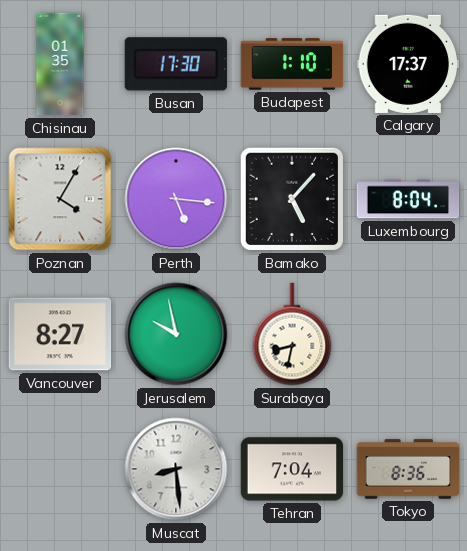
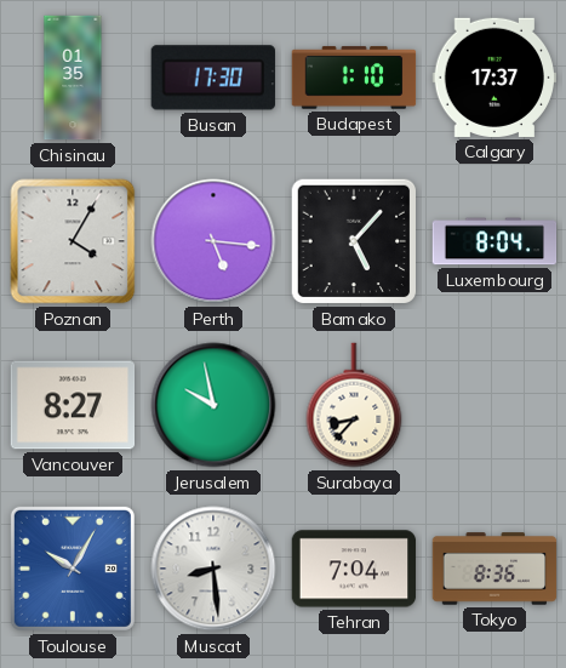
Surabaya: 8:32 -> 8:37
Toulouse: none -> 10:05
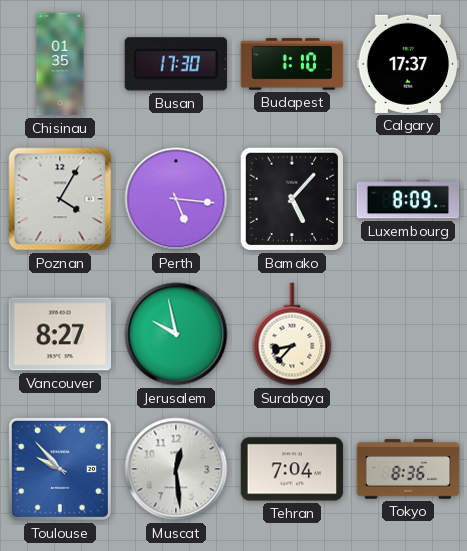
Luxembourg: 8:04 -> 8:09
Toulouse: 10:05 -> 9:53
Muscat: 8:29 -> 12:29
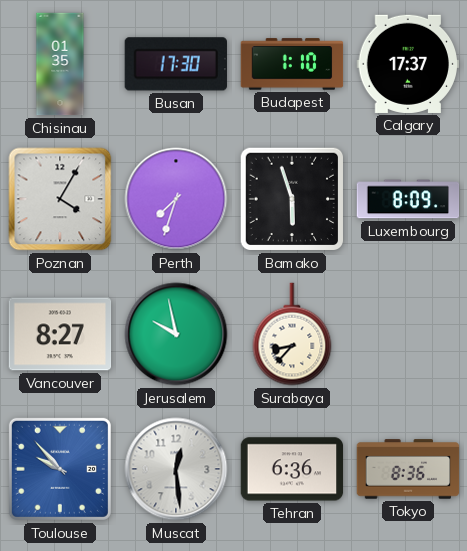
Perth: 5:16 -> 7:33
Bamako: 5:07 -> 5:57
Tehran: 7:04 -> 6:36
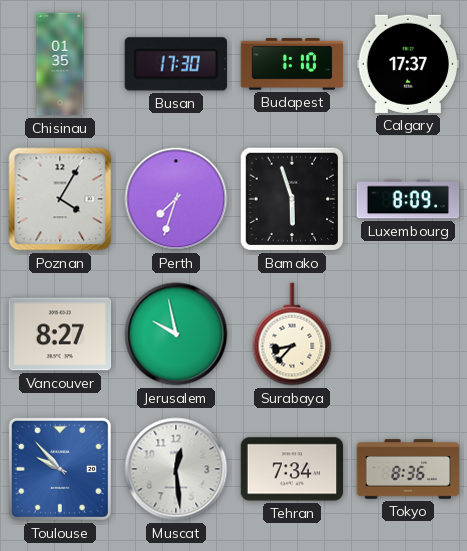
Tehran: 6:36 -> 7:34
